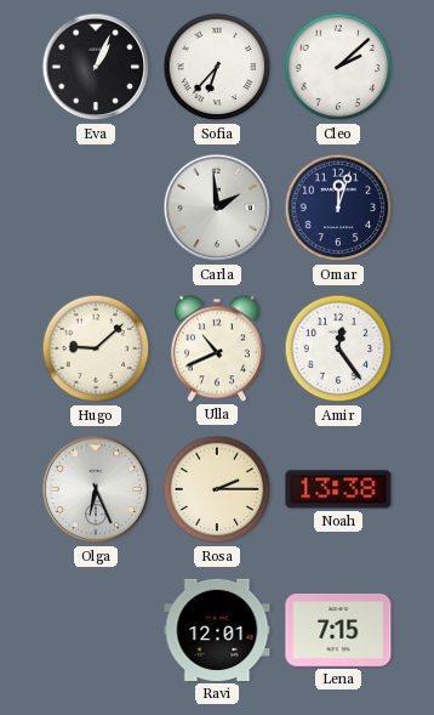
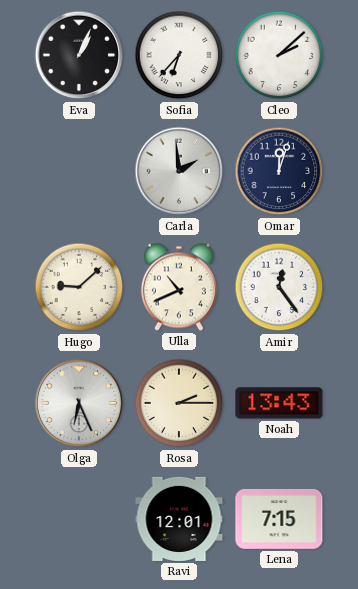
Noah: 13:38 -> 13:43
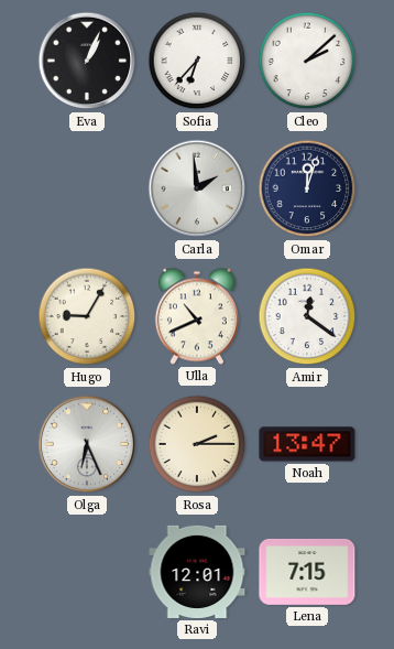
Hugo: 9:08 -> 9:05
Amir: 12:24 -> 12:21
Noah: 13:43 -> 13:47
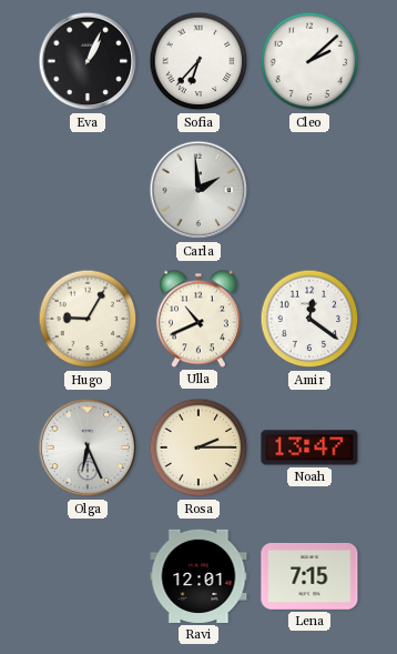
Omar: 12:03 -> none
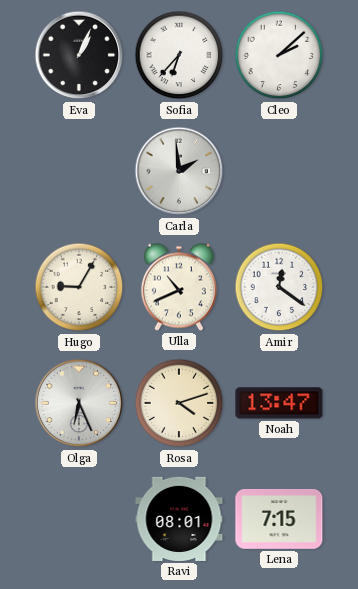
Rosa: 2:15 -> 4:12
Ravi: 12:01 -> 08:01
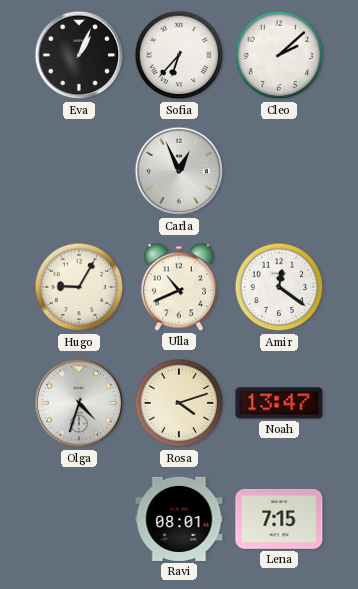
Carla: 1:59 -> 12:56
Olga: 6:26 -> 4:33
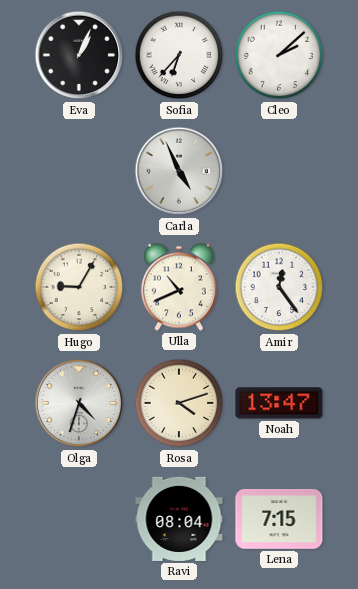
Carla: 12:56 -> 4:56
Amir: 12:21 -> 12:24
Ravi: 08:01 -> 08:04
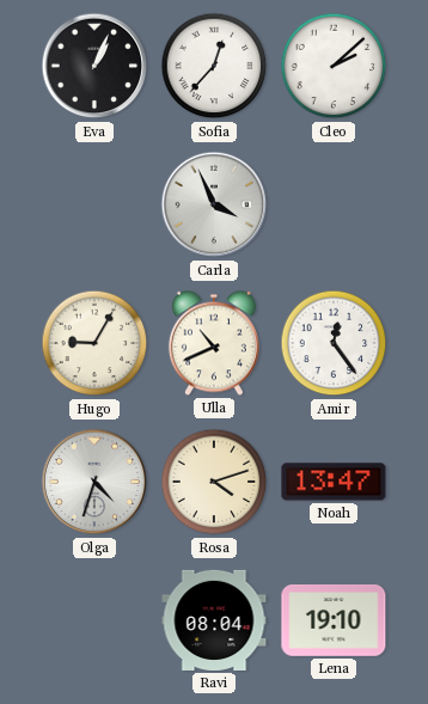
Sofia: 6:37 -> 12:37
Carla: 4:56 -> 3:56
Lena: 7:15 -> 19:10
